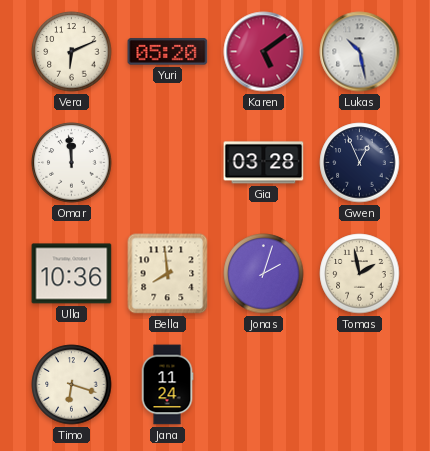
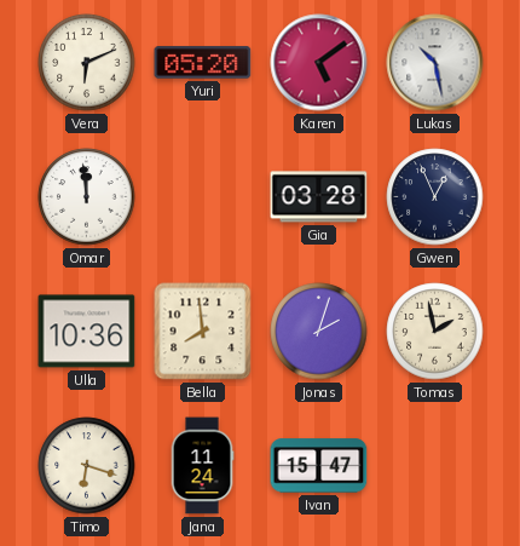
Ivan: none -> 15:47
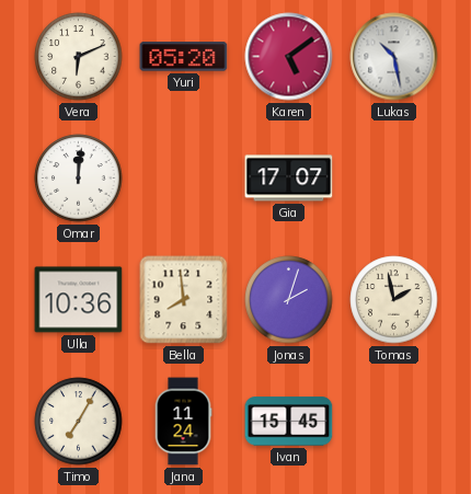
Omar: 11:59 -> 12:01
Gia: 03:28 -> 17:07
Gwen: 12:56 -> none
Timo: 6:18 -> 7:05
Ivan: 15:47 -> 15:45
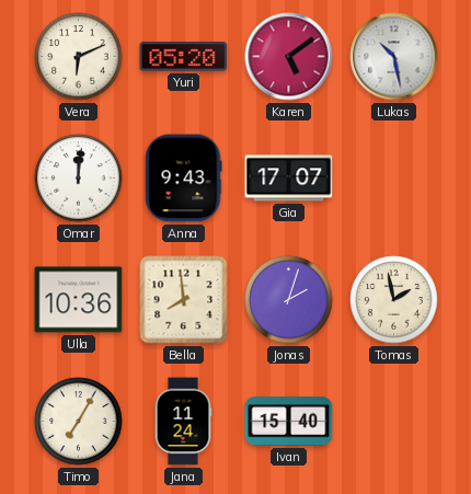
Anna: none -> 9:43
Ivan: 15:45 -> 15:40
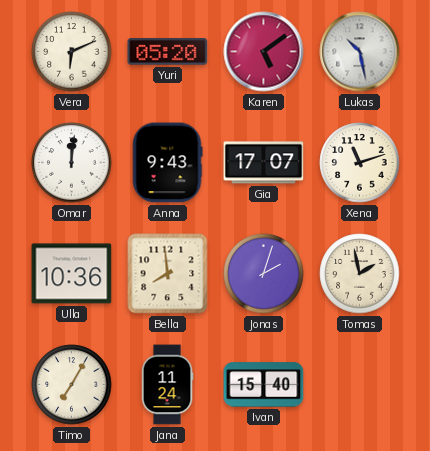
Xena: none -> 11:12
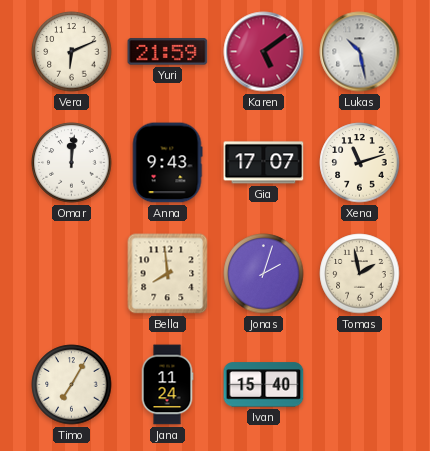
Yuri: 05:20 -> 21:59
Ulla: 10:36 -> none
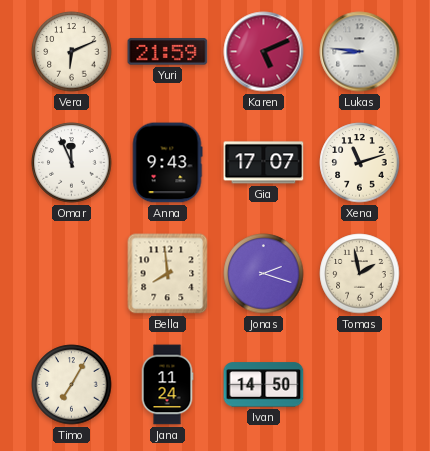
Karen: 5:09 -> 5:11
Lukas: 10:28 -> 8:46
Omar: 12:01 -> 11:56
Jonas: 2:03 -> 2:18
Ivan: 15:40 -> 14:50
